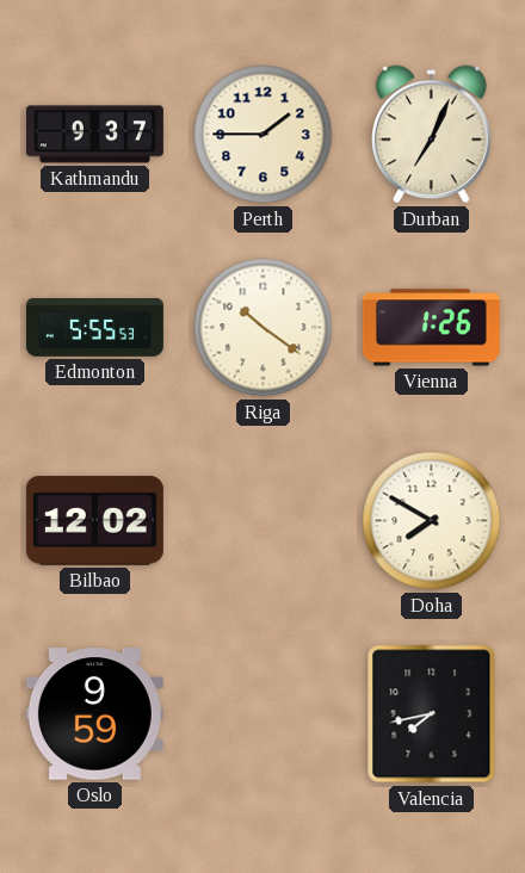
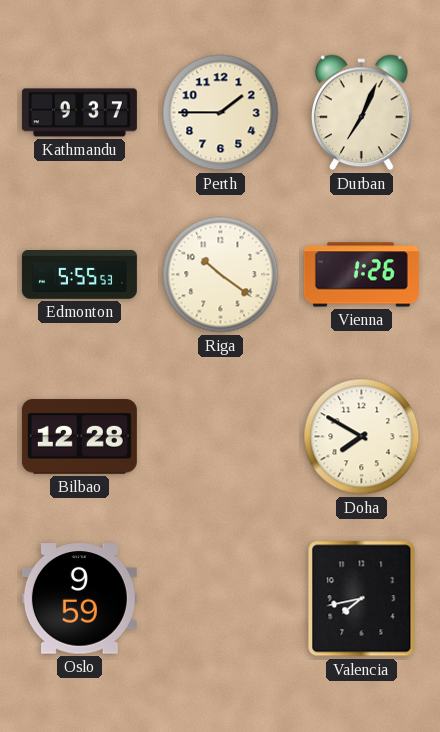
Bilbao: 12:02 -> 12:28
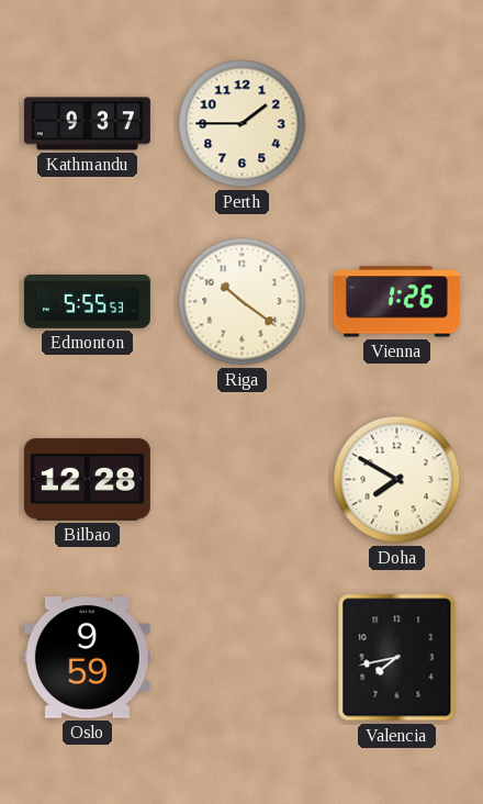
Durban: 7:04 -> none
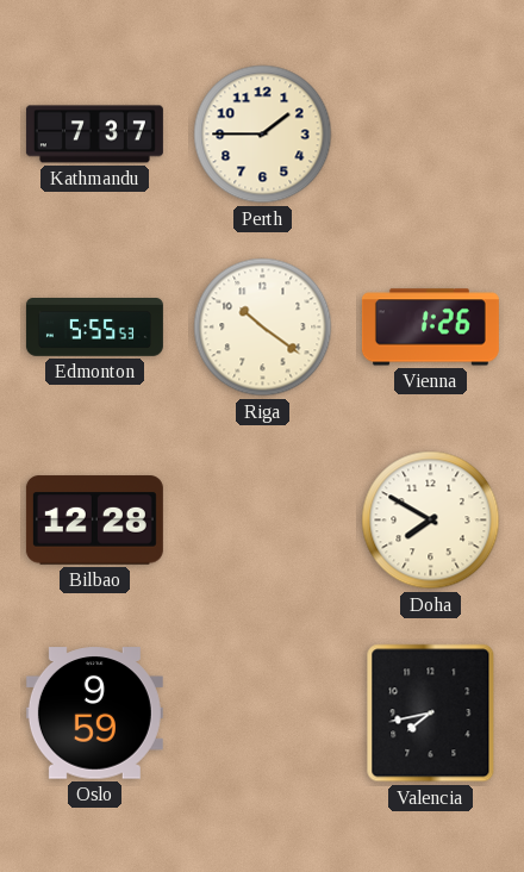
Kathmandu: 9:37 -> 7:37
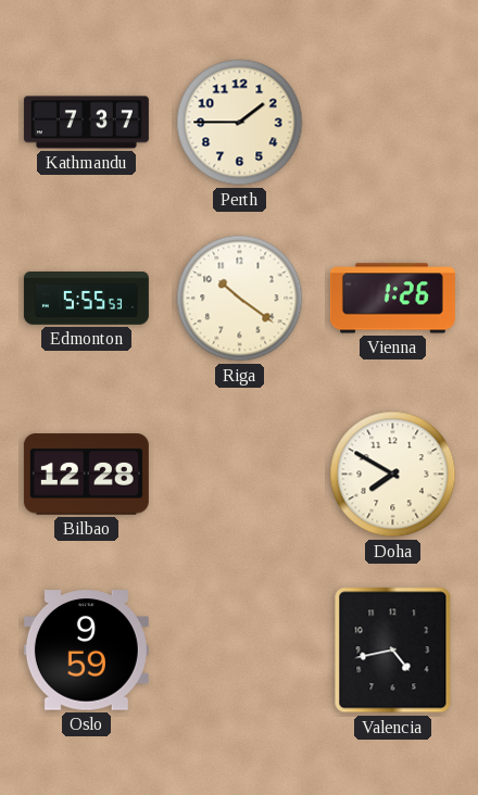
Valencia: 7:43 -> 4:43
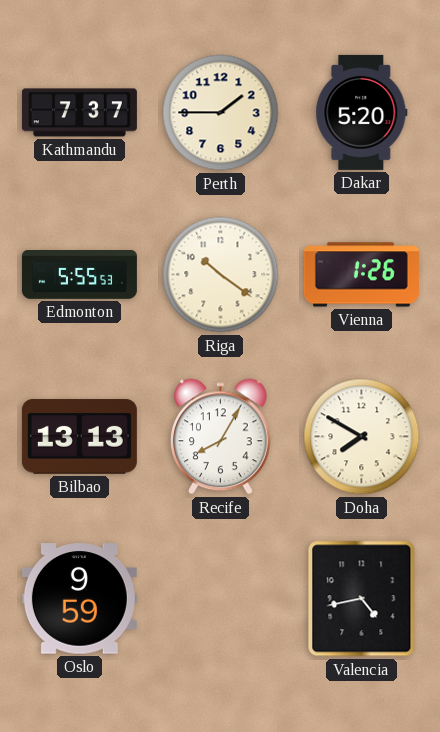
Dakar: none -> 5:20
Bilbao: 12:28 -> 13:13
Recife: none -> 8:05
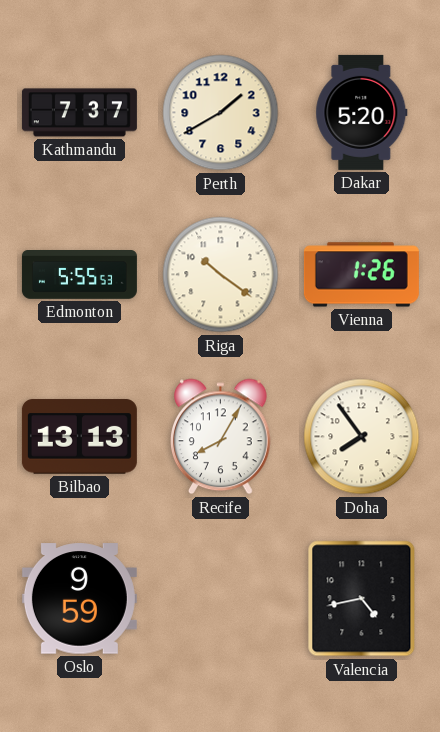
Perth: 1:45 -> 1:40
Doha: 7:50 -> 7:54
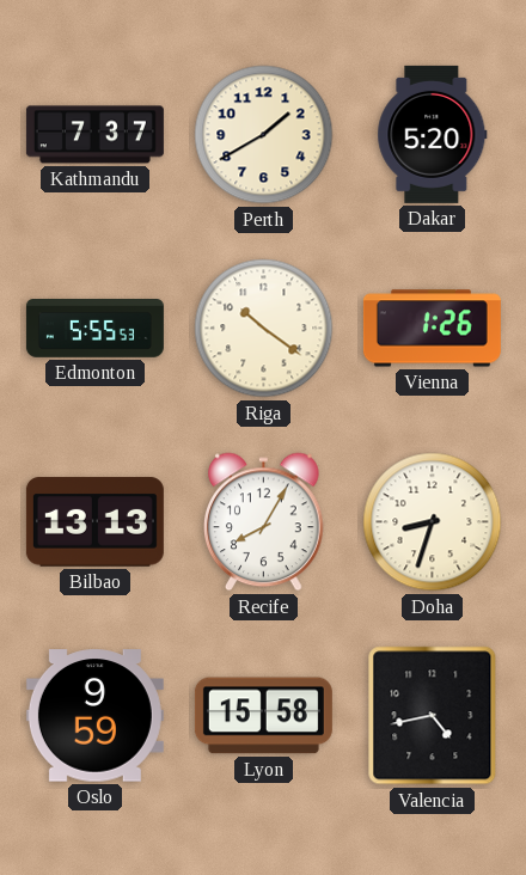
Doha: 7:54 -> 8:33
Lyon: none -> 15:58
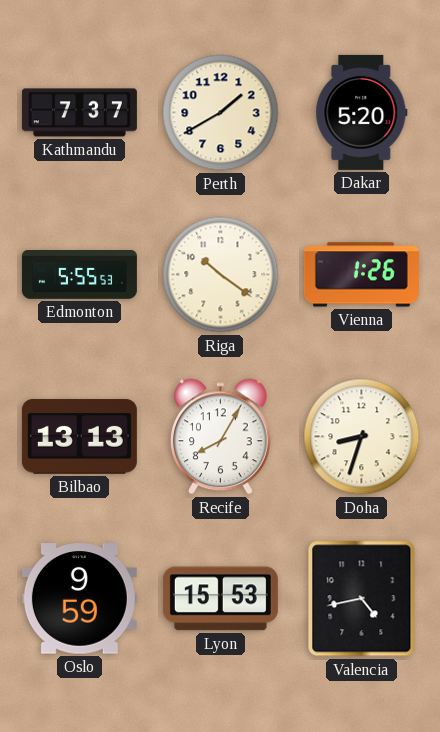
Lyon: 15:58 -> 15:53
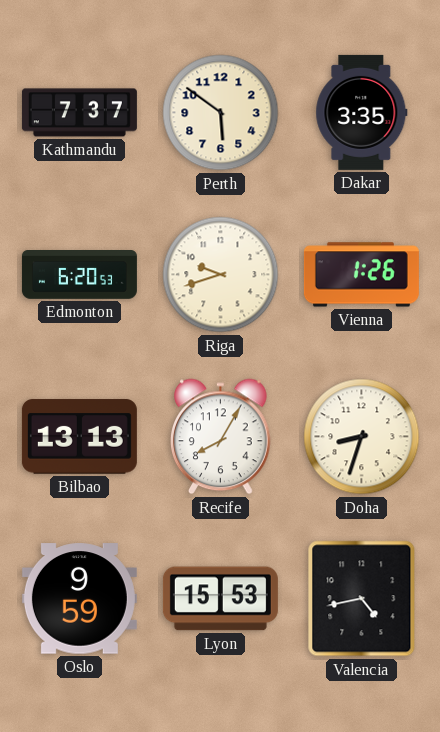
Perth: 1:40 -> 5:51
Dakar: 5:20 -> 3:35
Edmonton: 5:55 -> 6:20
Riga: 10:21 -> 9:42
